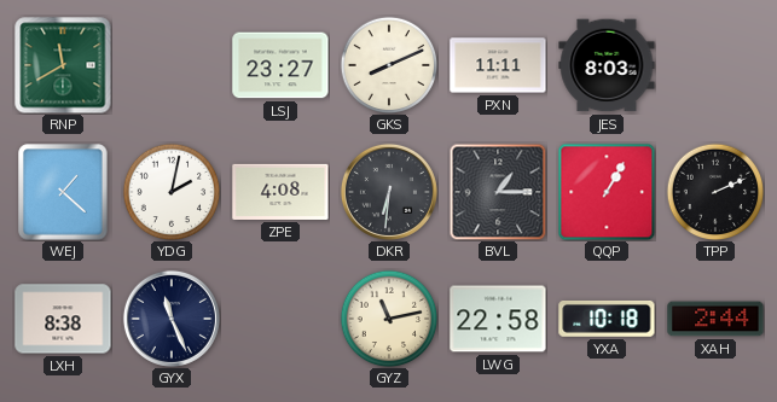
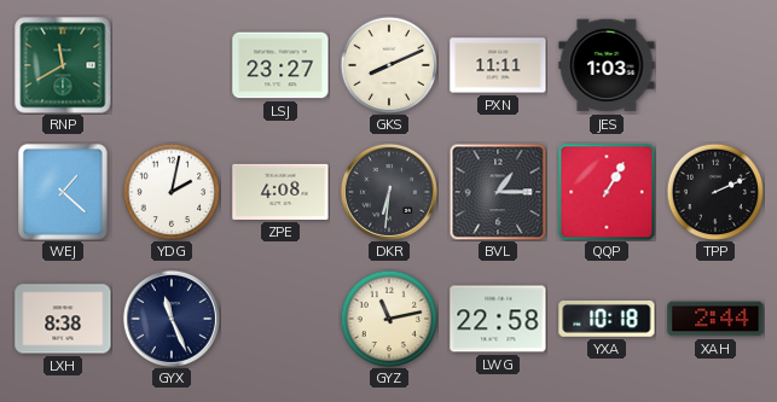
JES: 8:03 -> 1:03
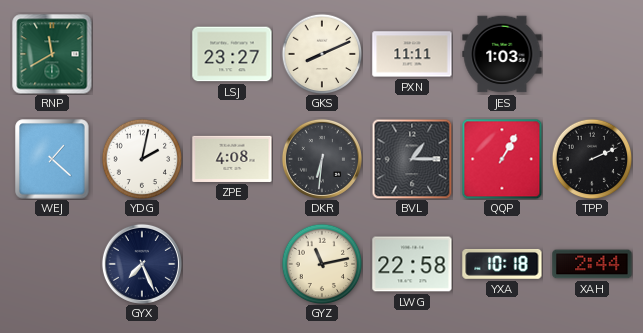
LXH: 8:38 -> none
GYX: 11:26 -> 7:26
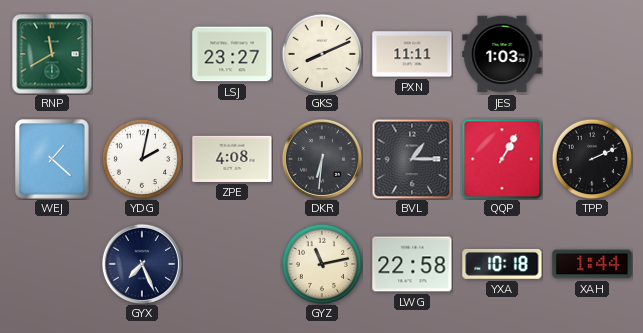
XAH: 2:44 -> 1:44
